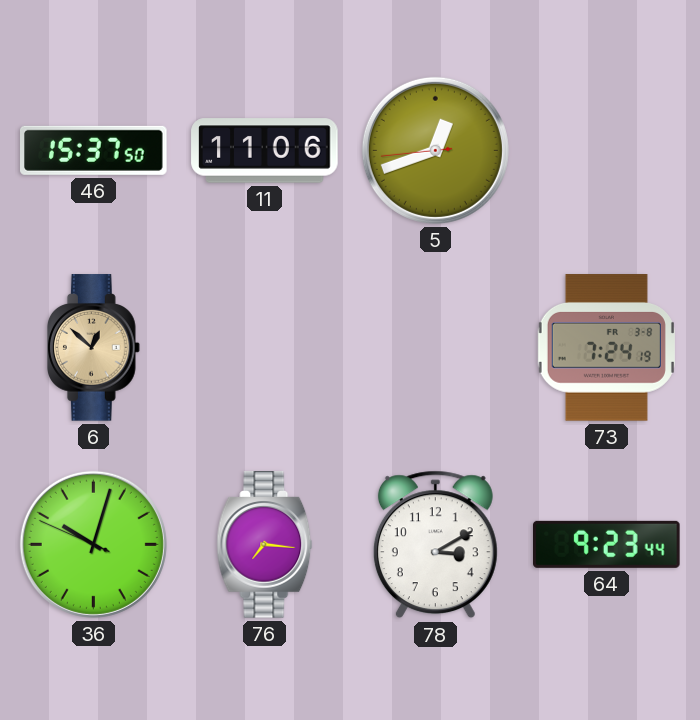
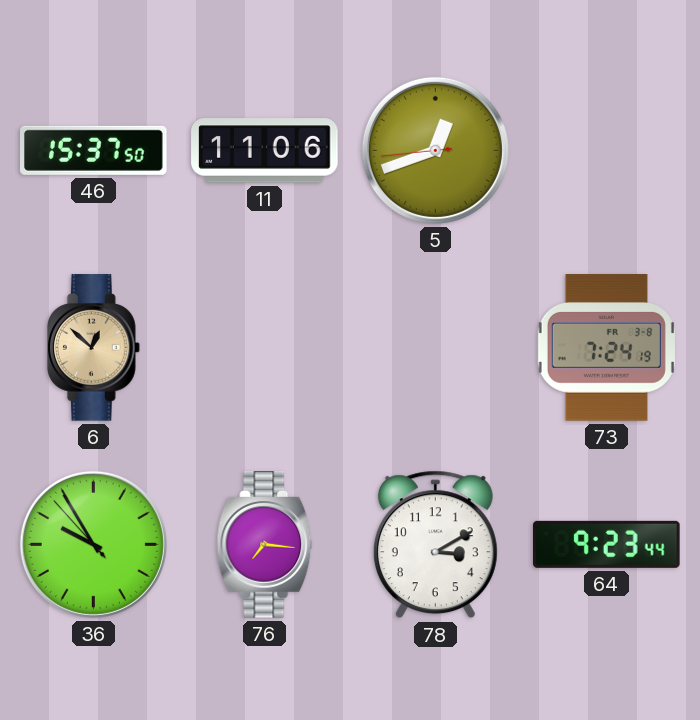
36: 10:02 -> 9:54
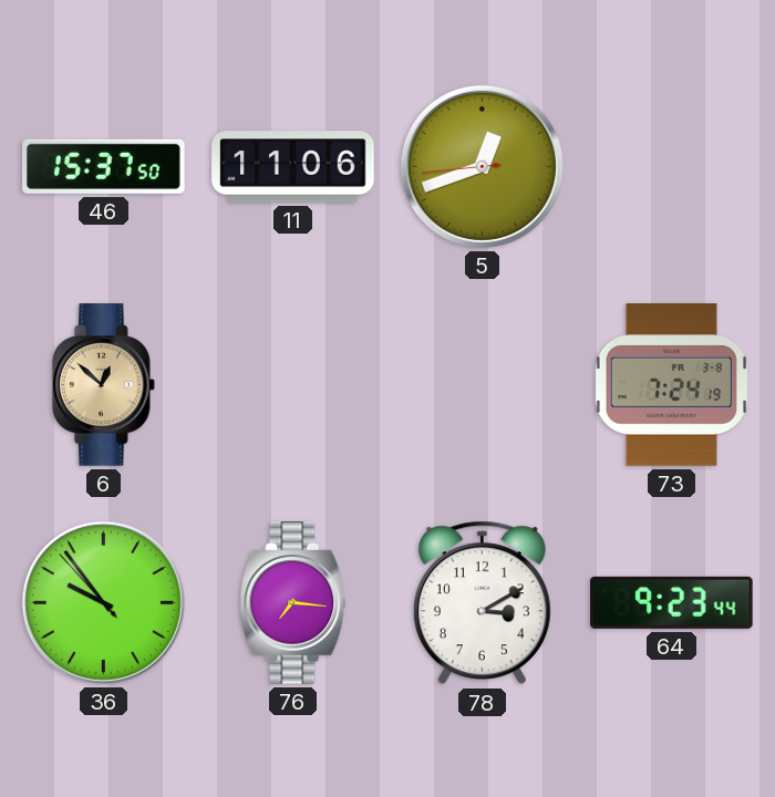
36: 9:54 -> 9:53
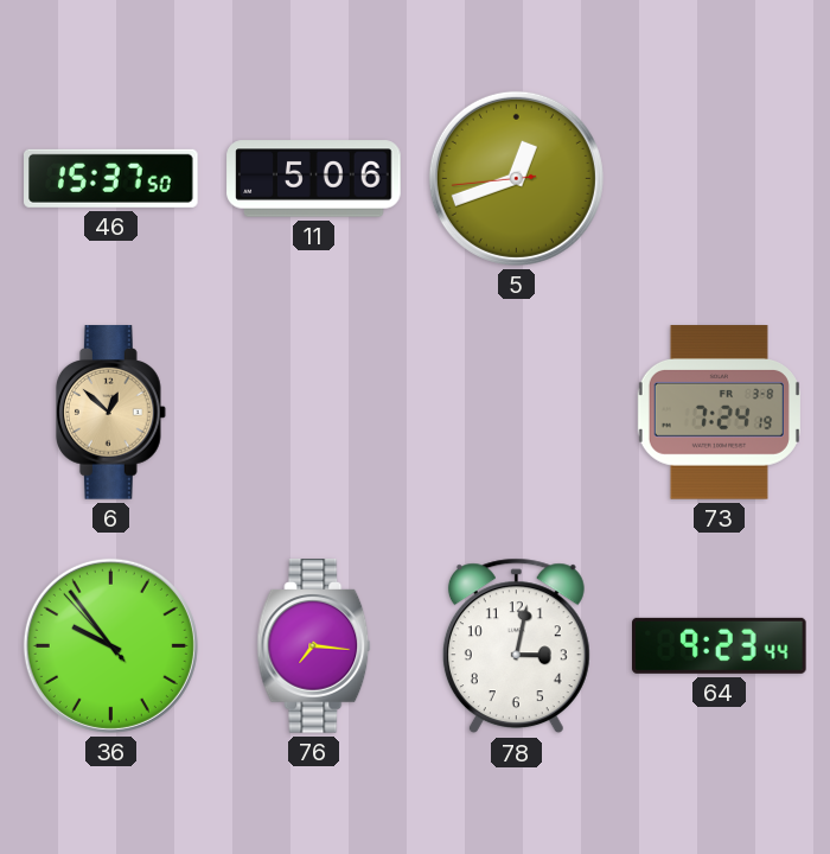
11: 11:06 -> 5:06
78: 3:10 -> 3:02
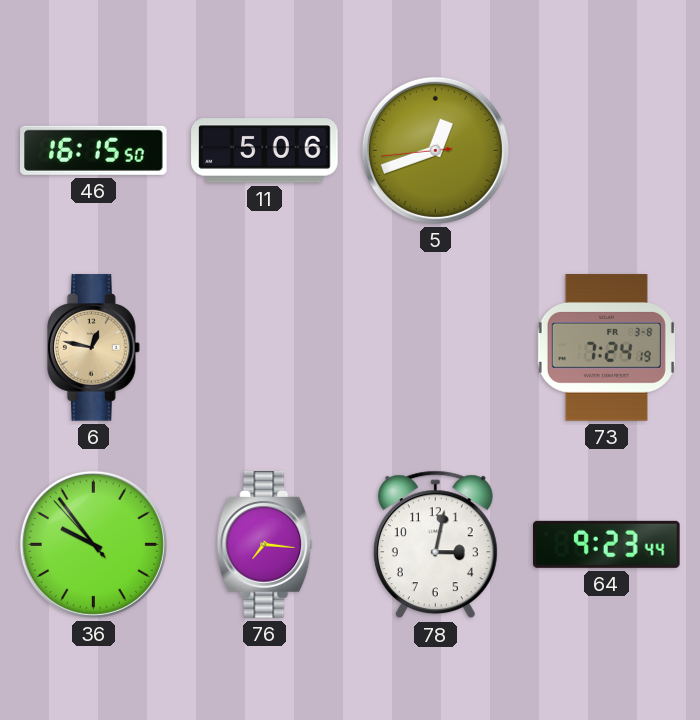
46: 15:37 -> 16:15
6: 12:52 -> 12:47
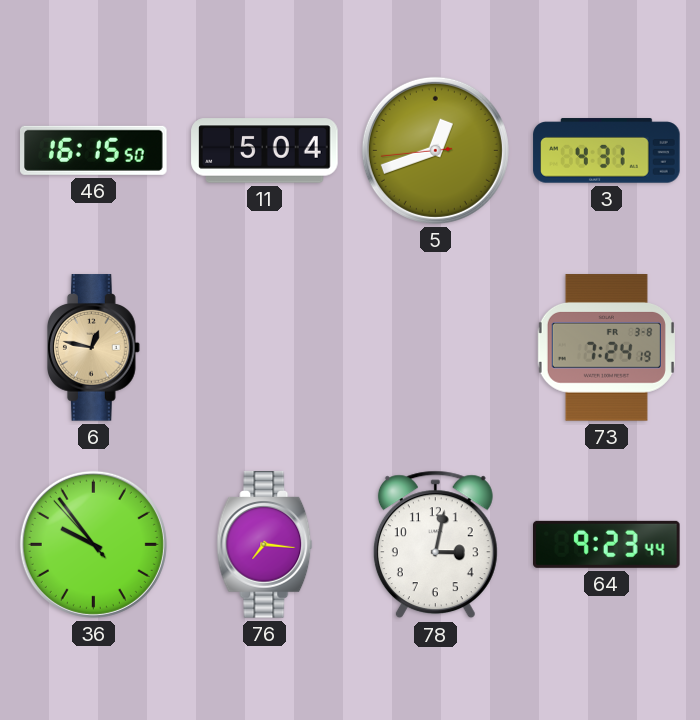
11: 5:06 -> 5:04
3: none -> 4:31
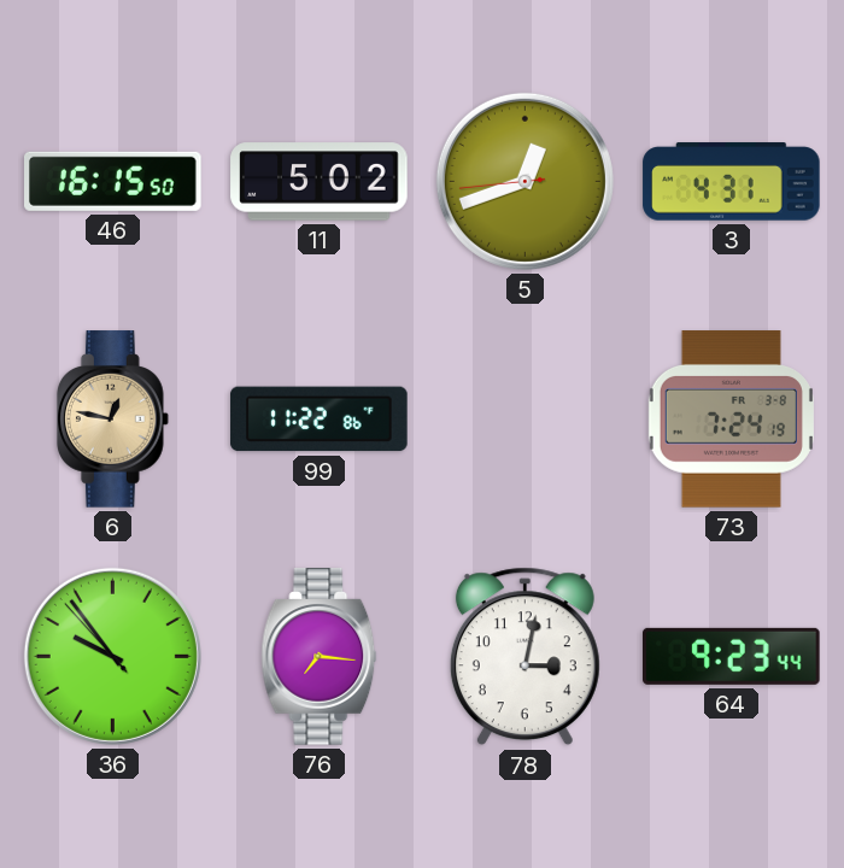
11: 5:04 -> 5:02
99: none -> 11:22
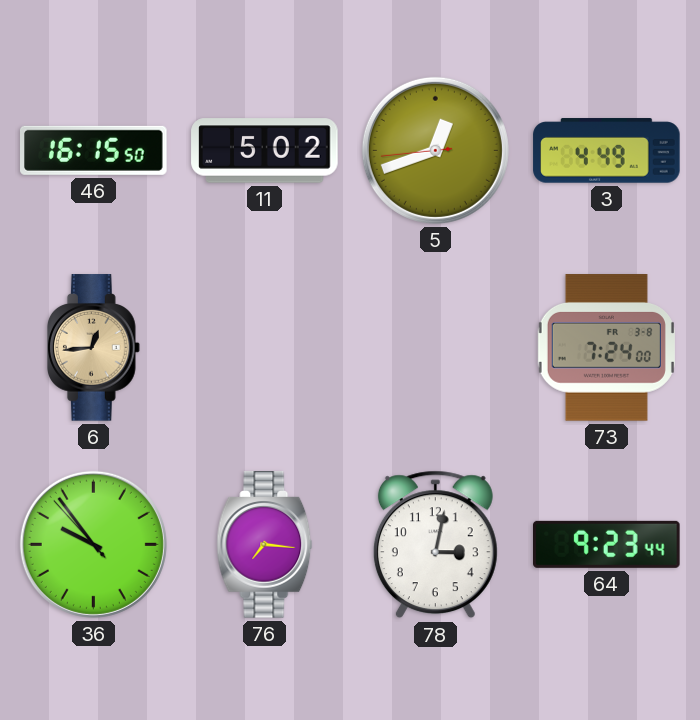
3: 4:31 -> 4:49
6: 12:47 -> 12:44
99: 11:22 -> none
73: 7:24:19 -> 7:24:00
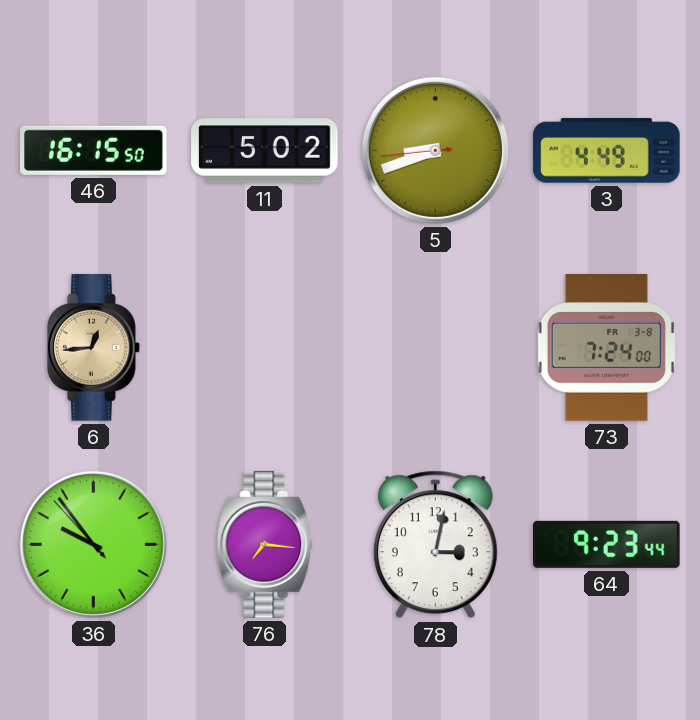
5: 12:41 -> 8:41
